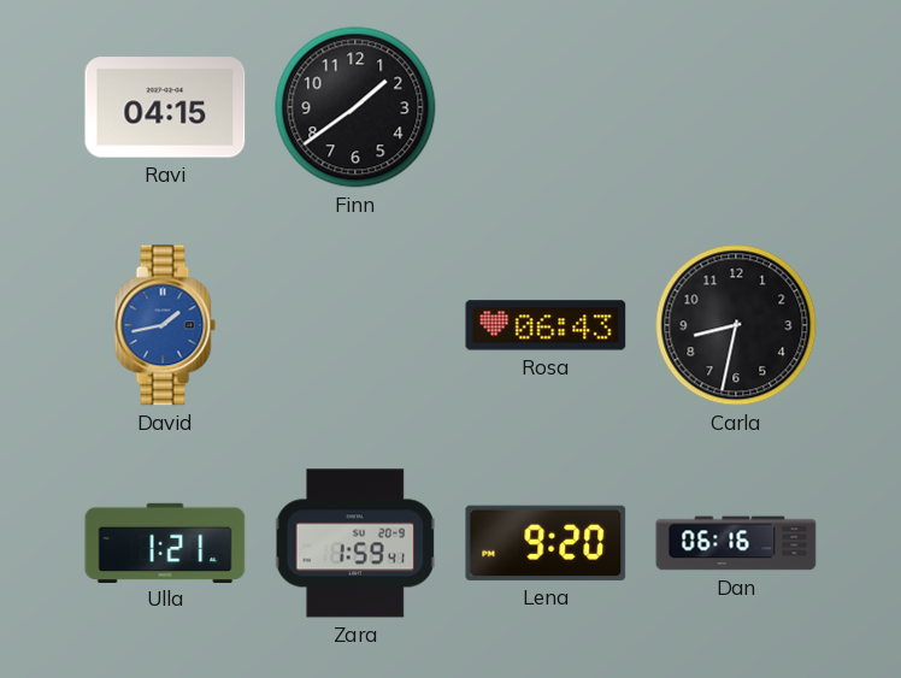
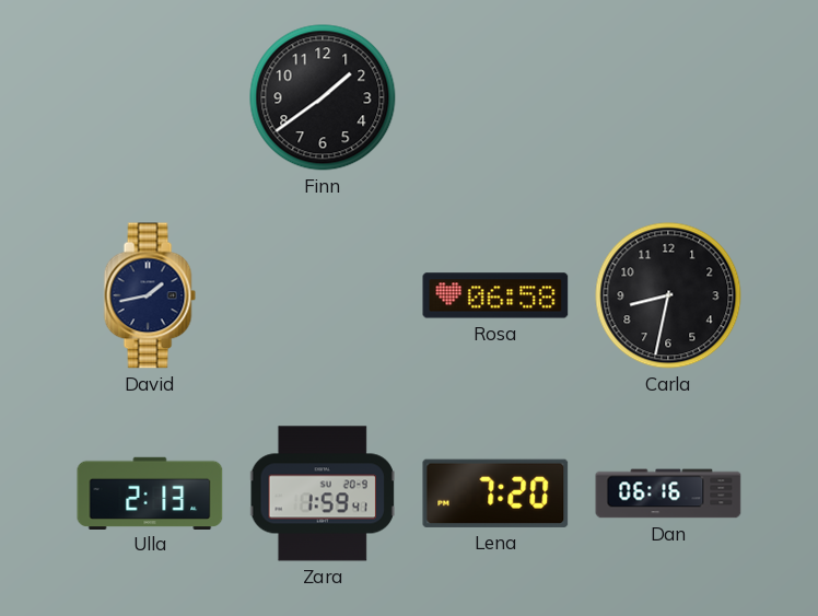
Ravi: 04:15 -> none
David dial: blue -> navy
Rosa: 06:43 -> 06:58
Ulla: 1:21 -> 2:13
Lena: 9:20 -> 7:20
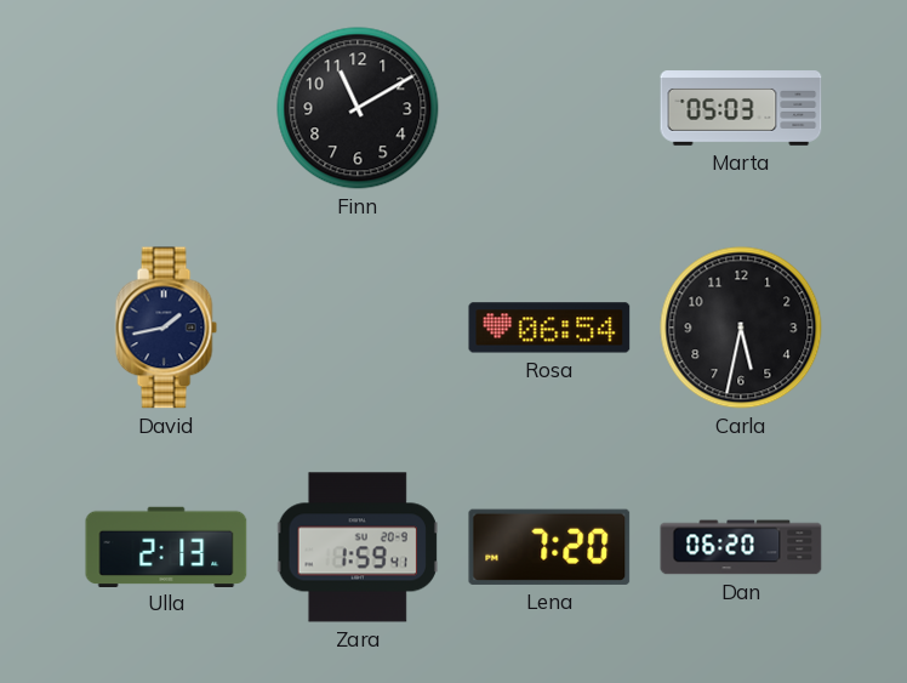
Finn: 1:39 -> 11:10
Marta: none -> 05:03
Rosa: 06:58 -> 06:54
Carla: 8:32 -> 5:32
Dan: 06:16 -> 06:20
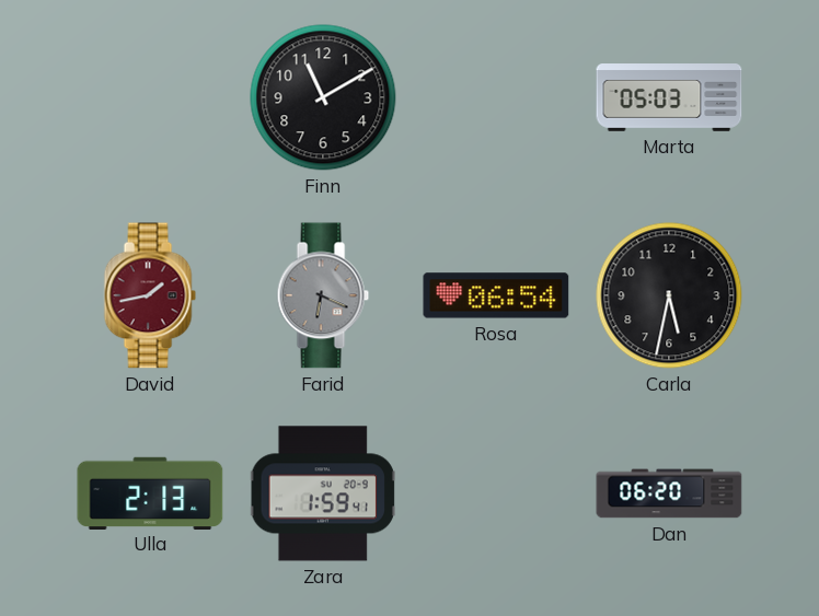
David dial: navy -> burgundy
Farid: none -> 6:19
Lena: 7:20 -> none
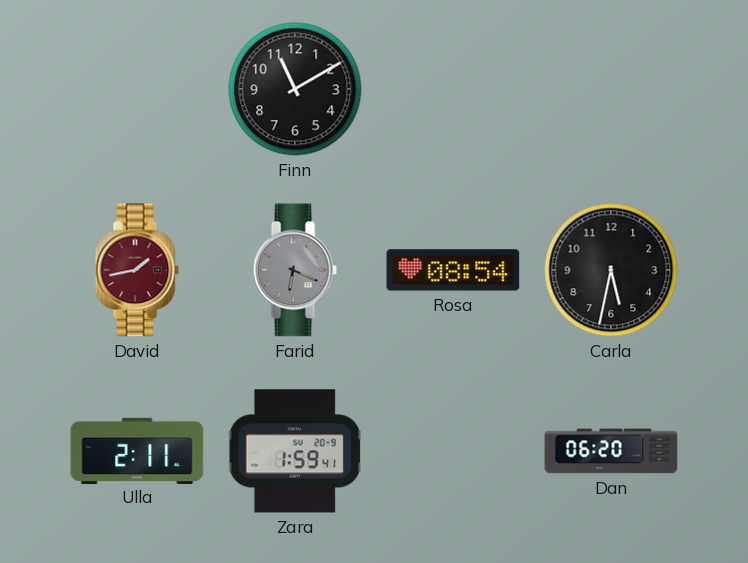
Marta: 05:03 -> none
Rosa: 06:54 -> 08:54
Ulla: 2:13 -> 2:11
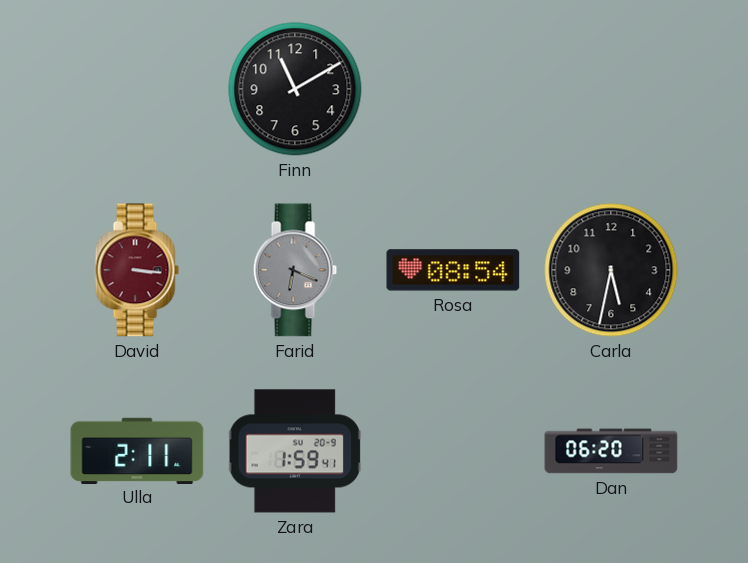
David: 1:43 -> 3:16
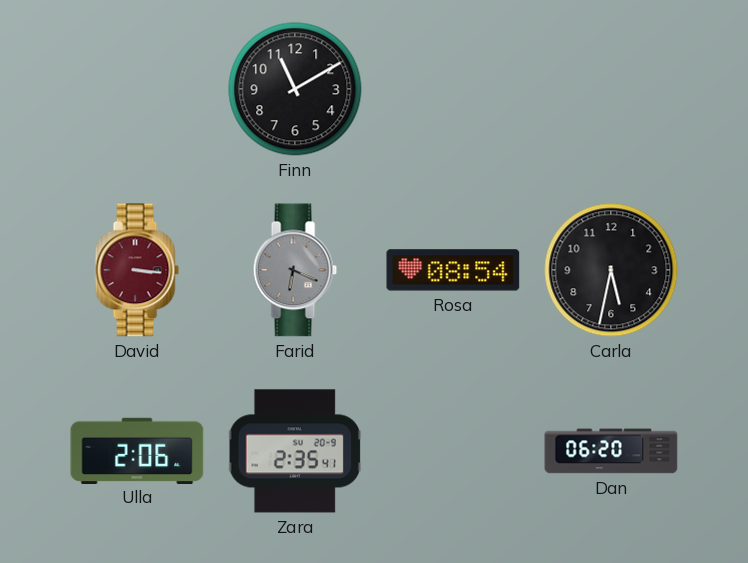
Ulla: 2:11 -> 2:06
Zara: 1:59 -> 2:35
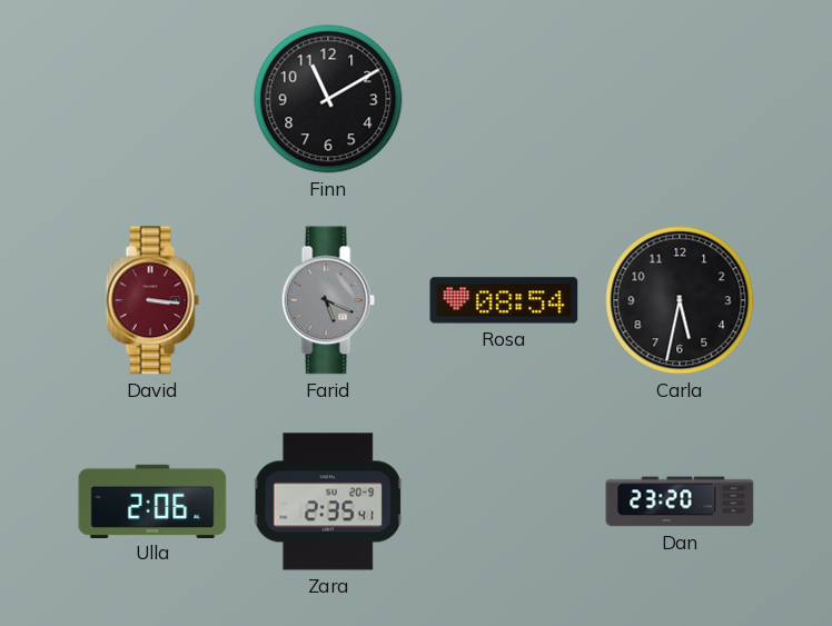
Farid: 6:19 -> 5:19
Dan: 06:20 -> 23:20
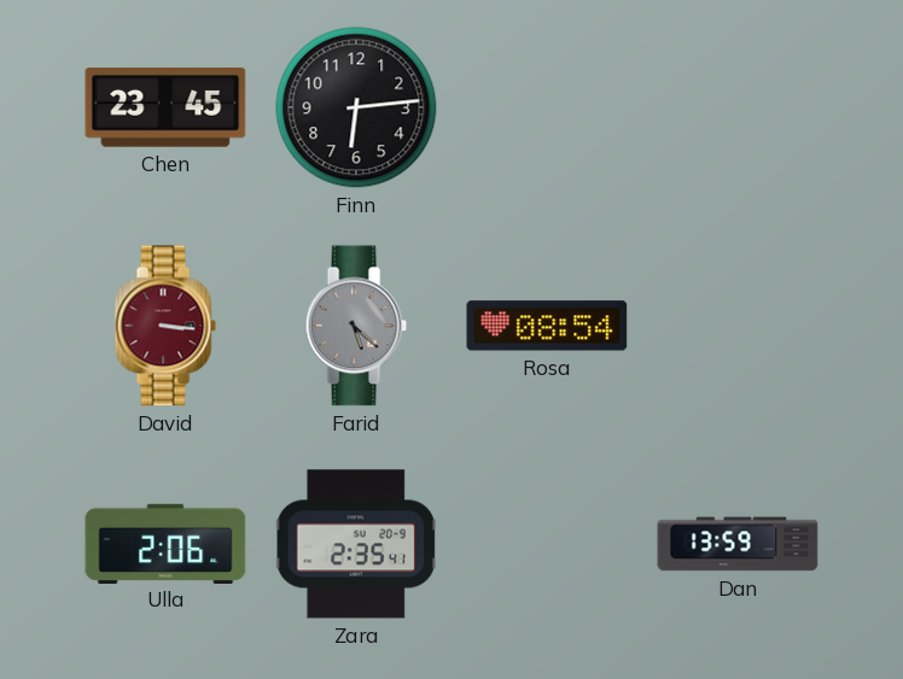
Chen: none -> 23:45
Finn: 11:10 -> 6:14
Farid: 5:19 -> 5:22
Carla: 5:32 -> none
Dan: 23:20 -> 13:59
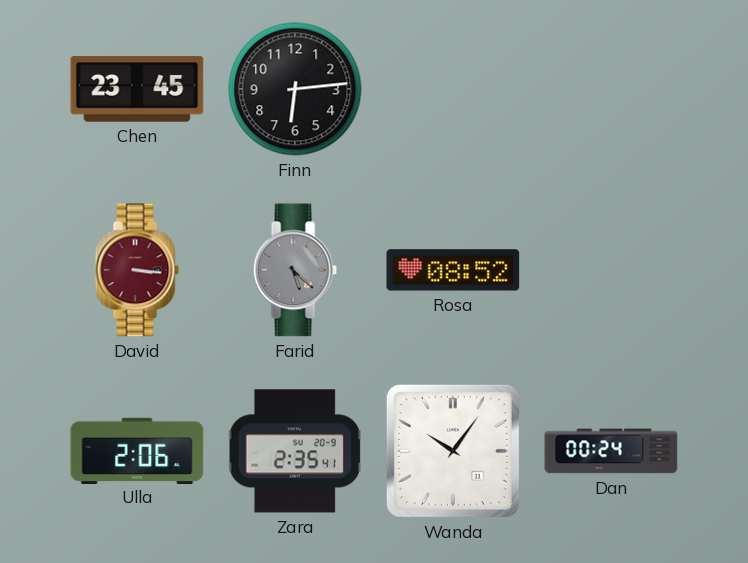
Rosa: 08:54 -> 08:52
Wanda: none -> 10:06
Dan: 13:59 -> 00:24
